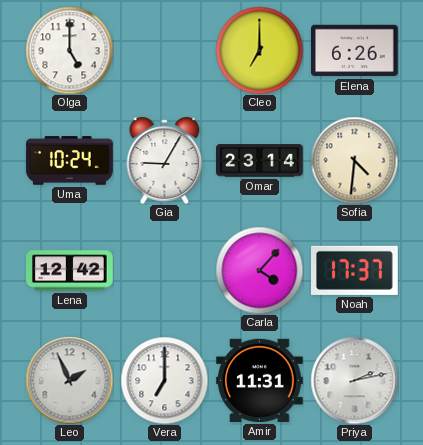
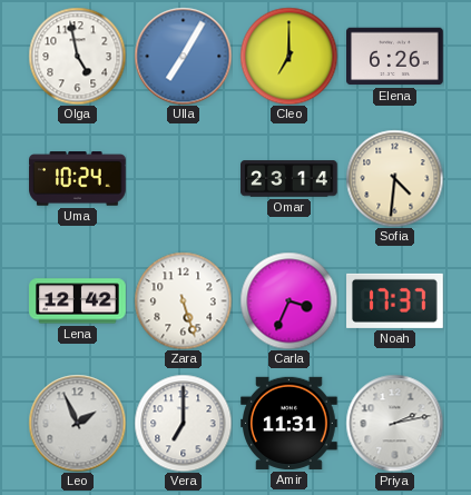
Olga: 5:00 -> 4:58
Ulla: none -> 7:05
Gia: 9:05 -> none
Zara: none -> 5:27
Carla: 4:07 -> 3:34
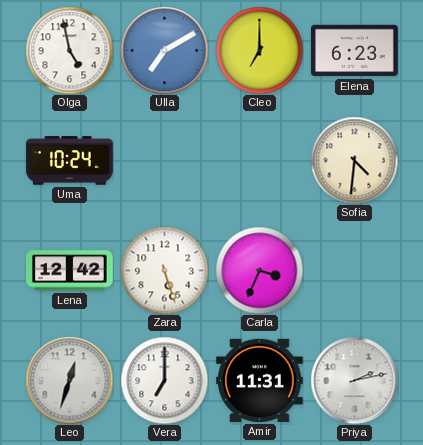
Ulla: 7:05 -> 7:10
Elena: 6:26 -> 6:23
Omar: 23:14 -> none
Noah: 17:37 -> none
Leo: 1:56 -> 12:33
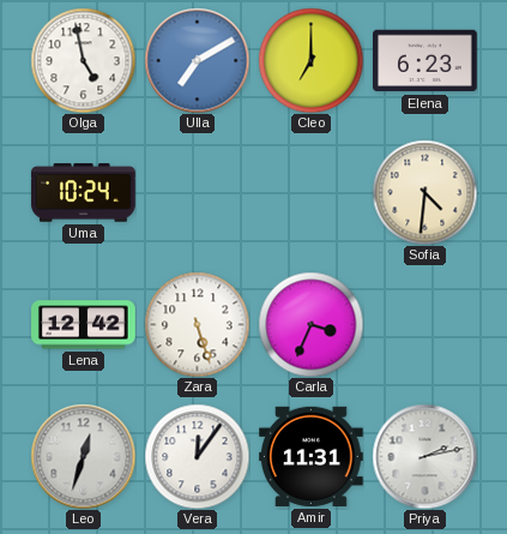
Vera: 7:00 -> 12:06
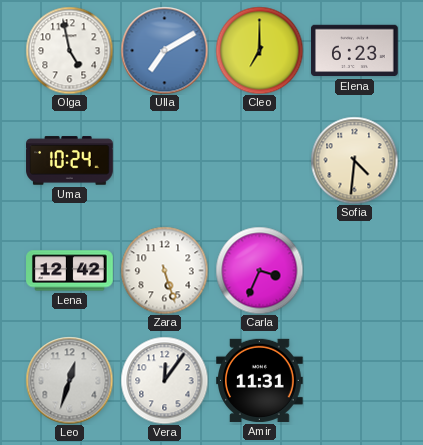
Priya: 2:13 -> none
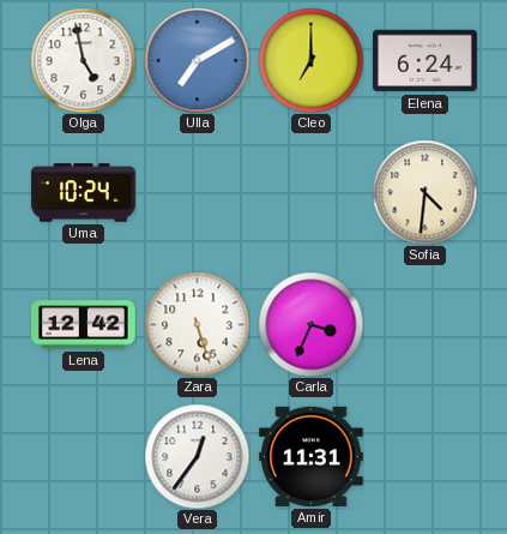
Elena: 6:23 -> 6:24
Leo: 12:33 -> none
Vera: 12:06 -> 12:36
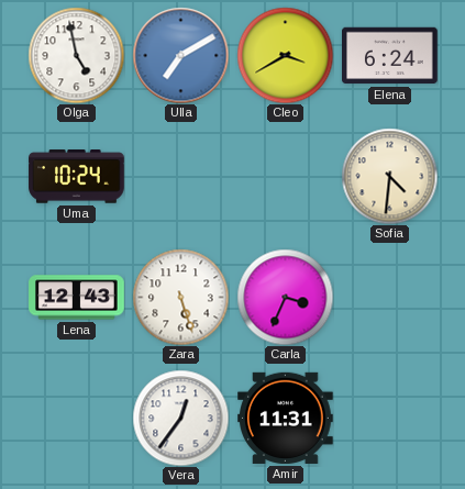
Cleo: 7:00 -> 3:40
Lena: 12:42 -> 12:43
